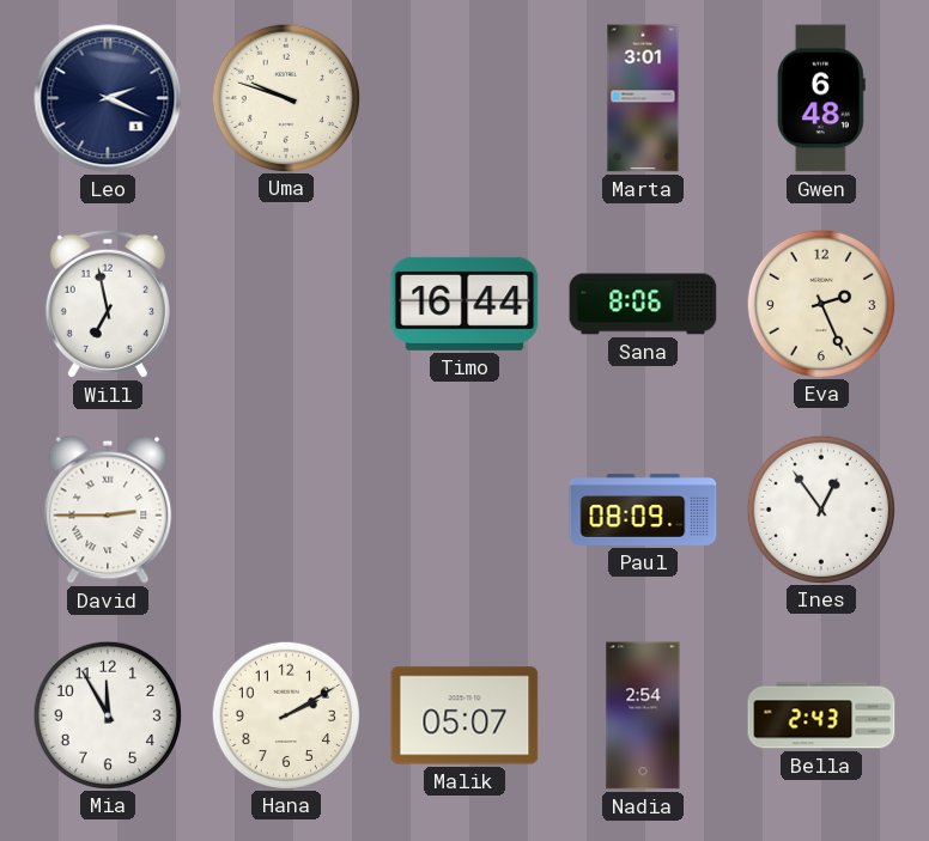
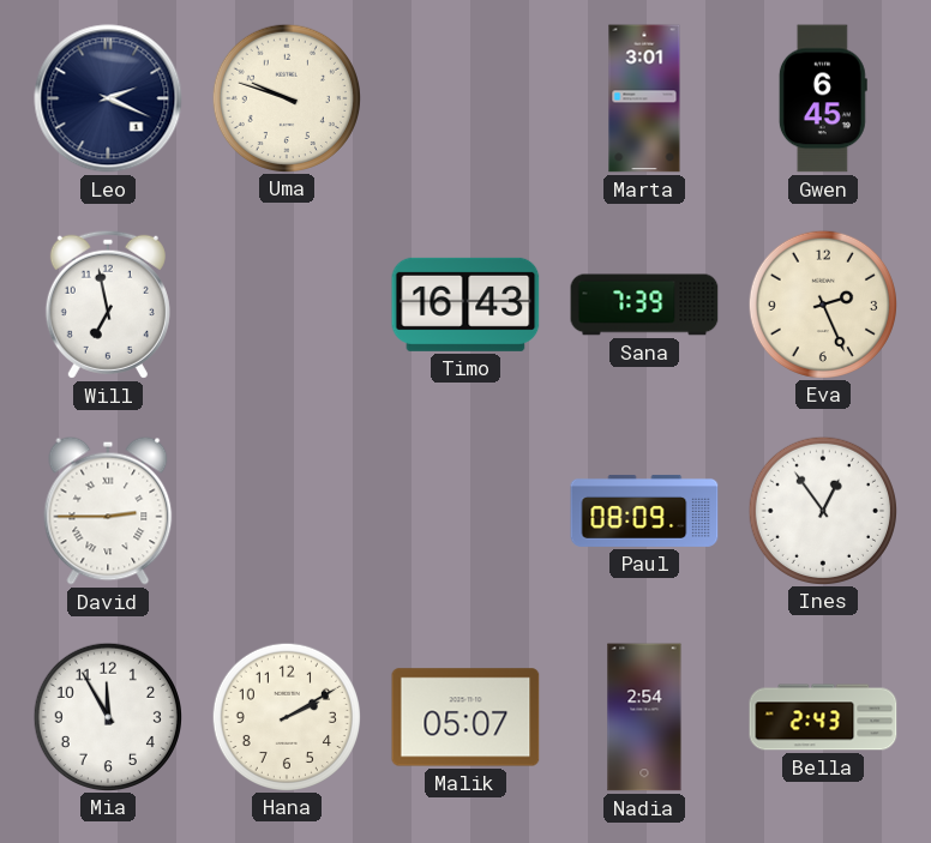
Gwen: 6:48 -> 6:45
Timo: 16:44 -> 16:43
Sana: 8:06 -> 7:39
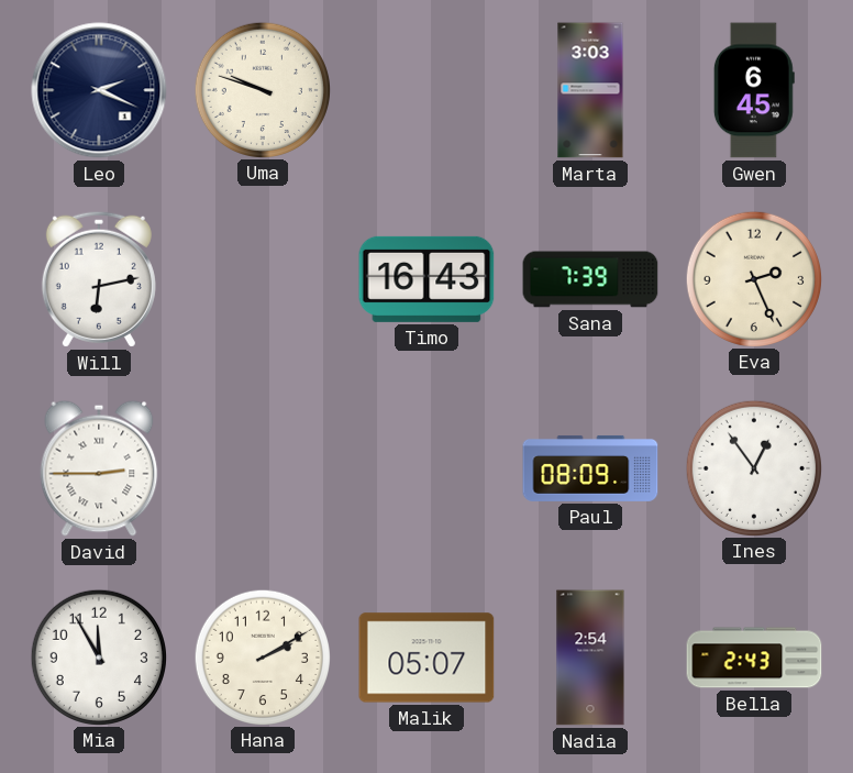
Marta: 3:01 -> 3:03
Will: 6:58 -> 6:13
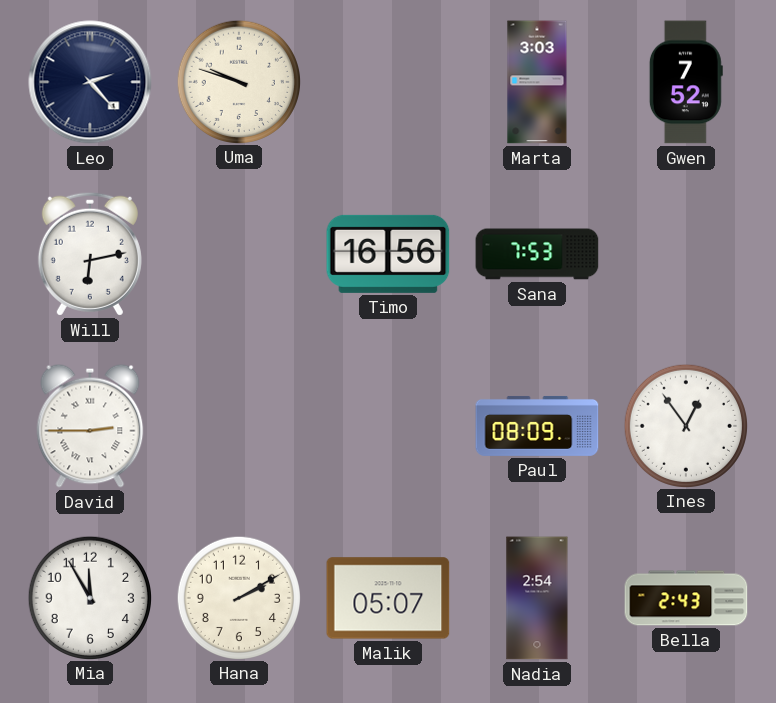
Leo: 2:19 -> 2:23
Gwen: 6:45 -> 7:52
Timo: 16:43 -> 16:56
Sana: 7:39 -> 7:53
Eva: 2:26 -> none
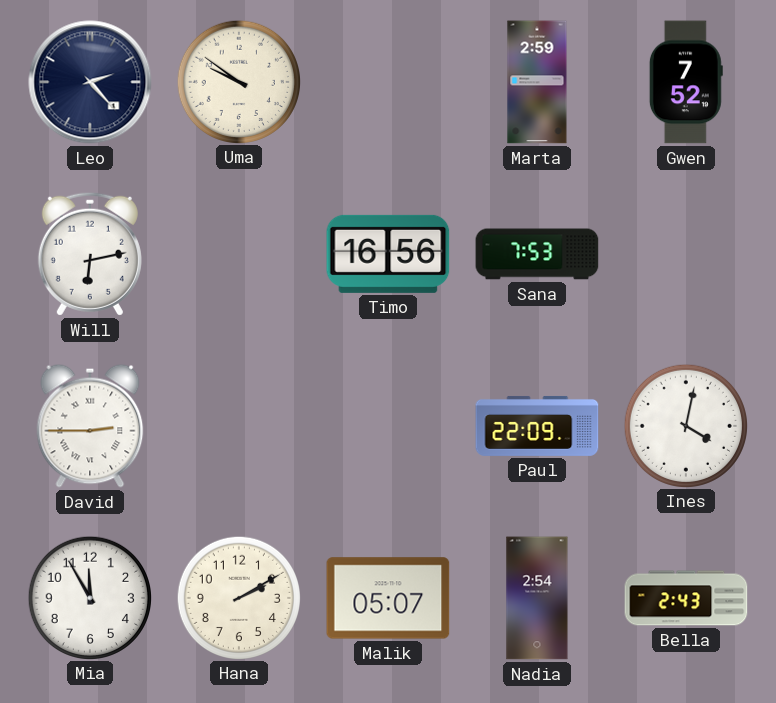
Uma: 9:48 -> 9:51
Marta: 3:03 -> 2:59
Paul: 08:09 -> 22:09
Ines: 12:54 -> 4:02
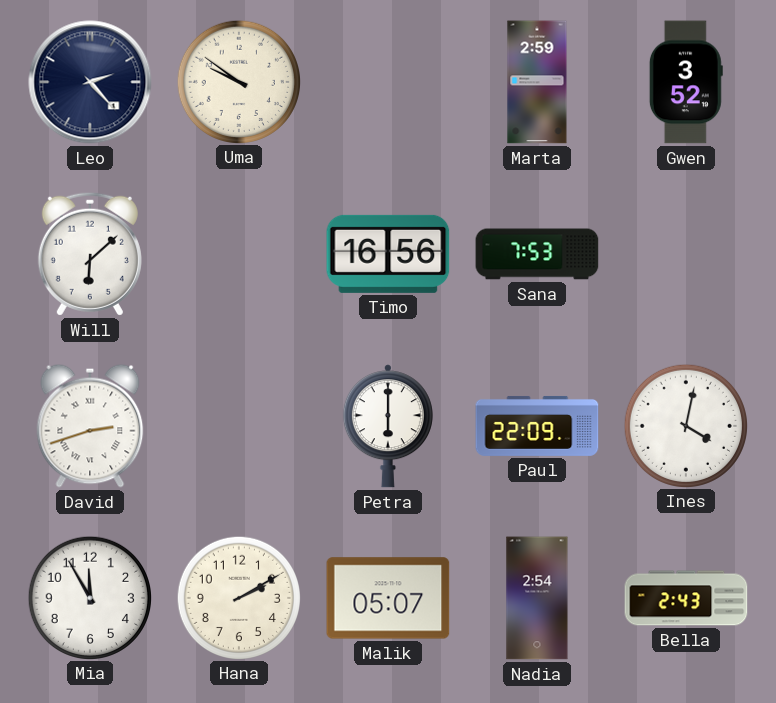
Gwen: 7:52 -> 3:52
Will: 6:13 -> 6:08
David: 2:45 -> 2:42
Petra: none -> 6:00
